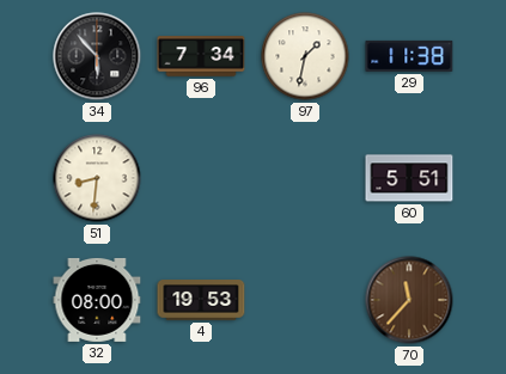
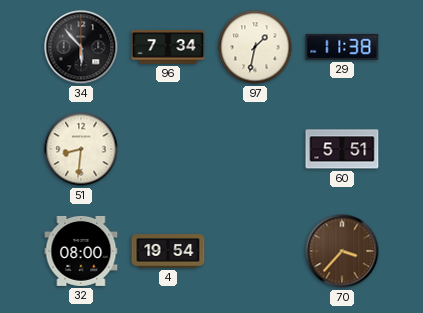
4: 19:53 -> 19:54
70: 11:37 -> 3:37
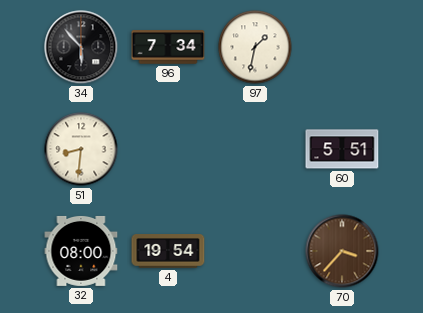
29: 11:38 -> none
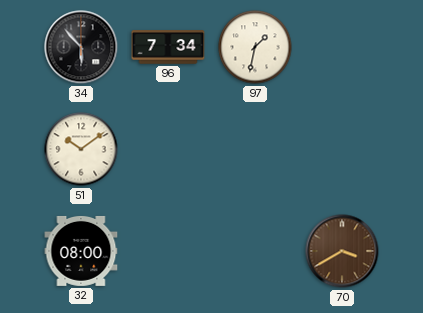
51: 8:31 -> 10:09
60: 5:51 -> none
4: 19:54 -> none
70: 3:37 -> 3:40
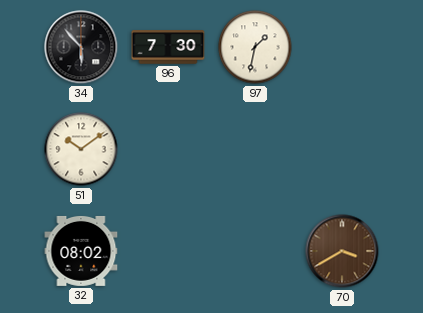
96: 7:34 -> 7:30
32: 08:00 -> 08:02
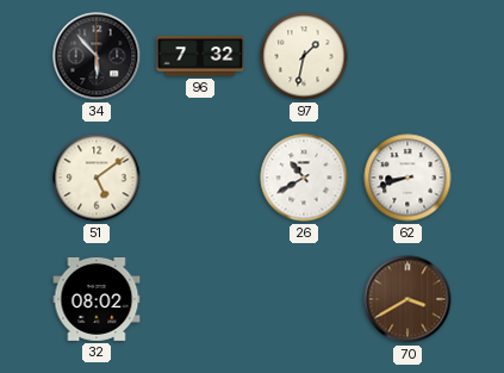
96: 7:30 -> 7:32
51: 10:09 -> 5:09
26: none -> 10:40
62: none -> 8:42
